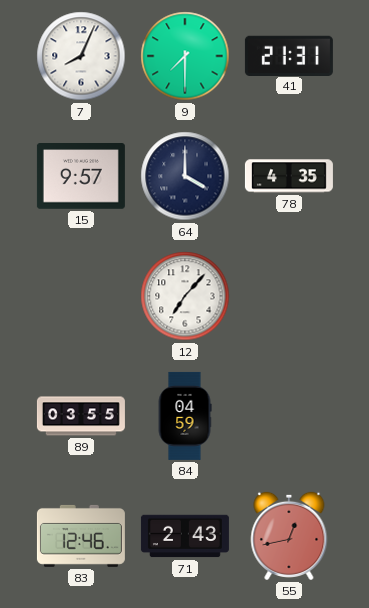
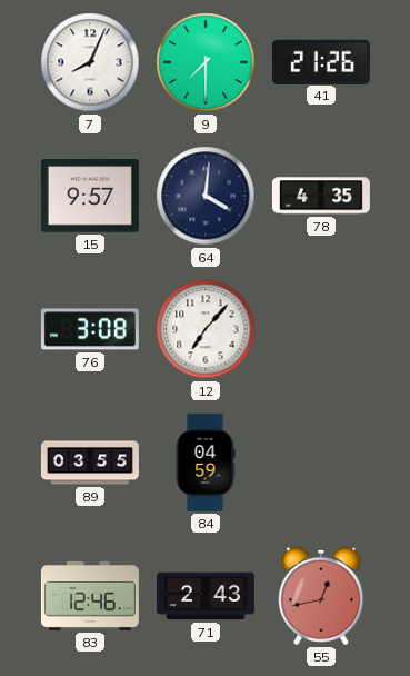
41: 21:31 -> 21:26
64: 4:00 -> 4:01
76: none -> 3:08
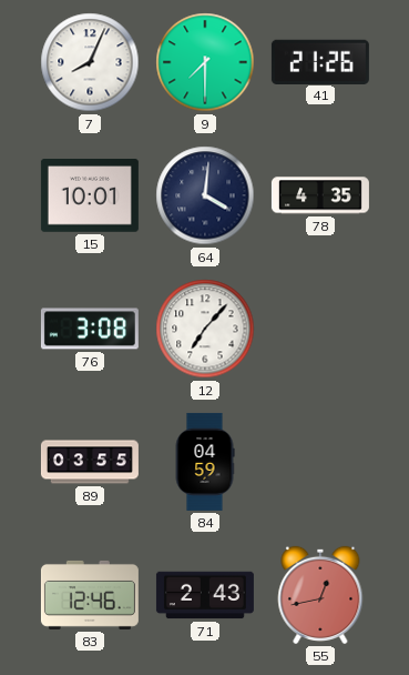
15: 9:57 -> 10:01
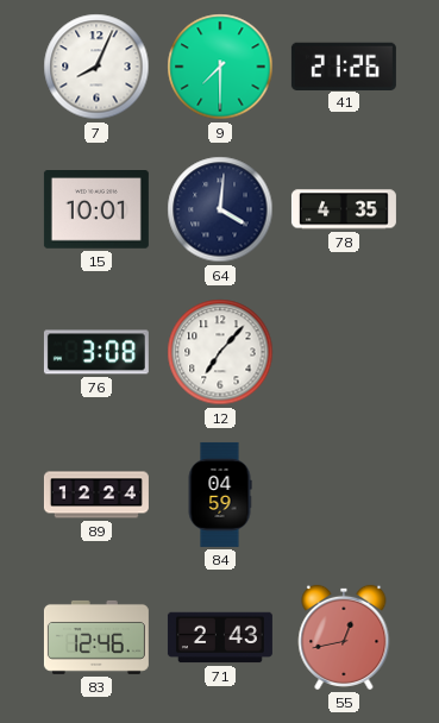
89: 03:55 -> 12:24
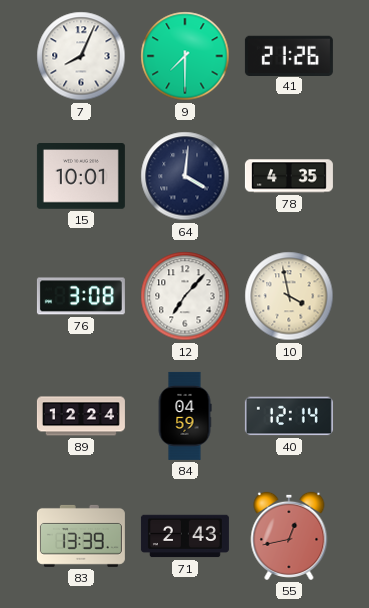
10: none -> 3:58
40: none -> 12:14
83: 12:46 -> 13:39
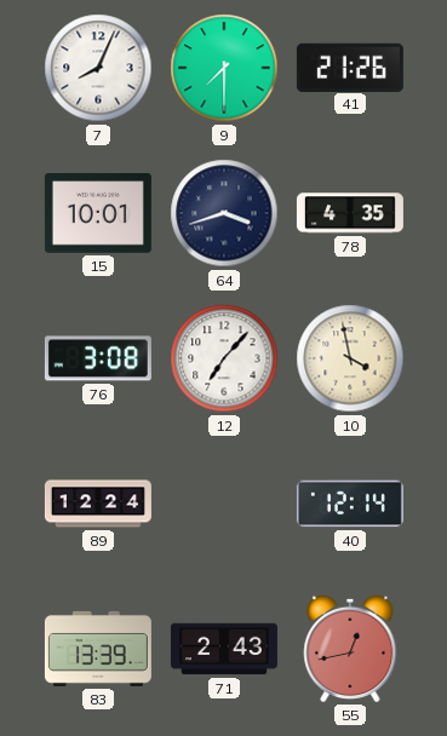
64: 4:01 -> 3:42
84: 04:59 -> none
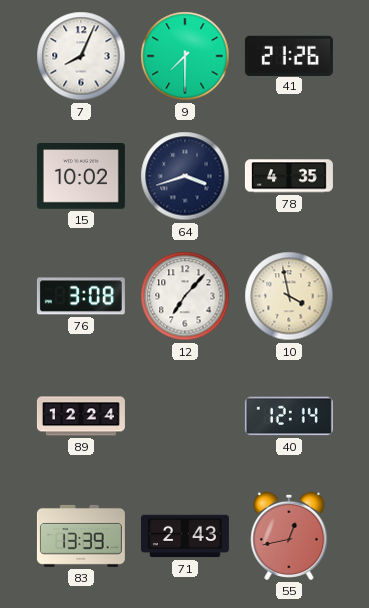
15: 10:01 -> 10:02
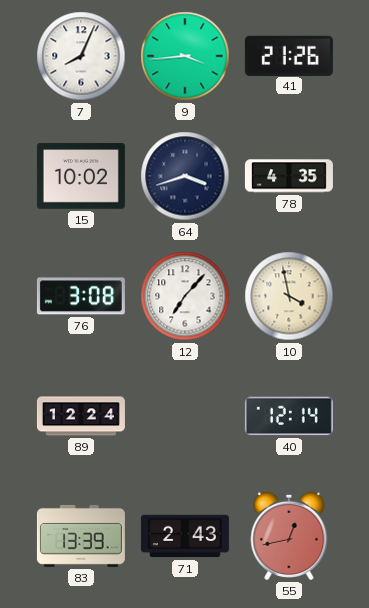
9: 7:30 -> 3:44
